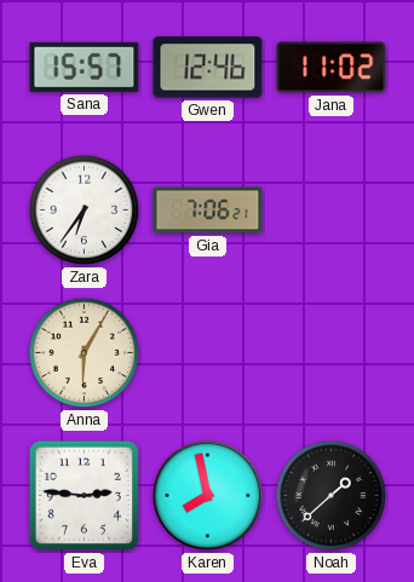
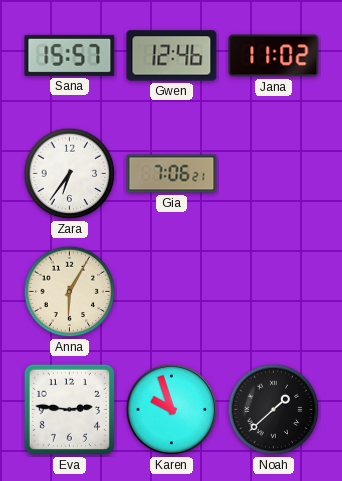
Karen: 7:58 -> 9:57
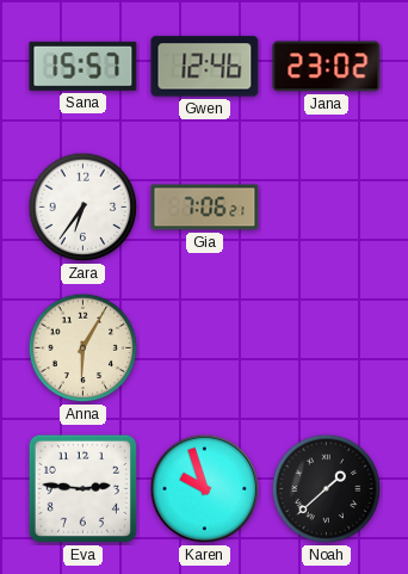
Jana: 11:02 -> 23:02
